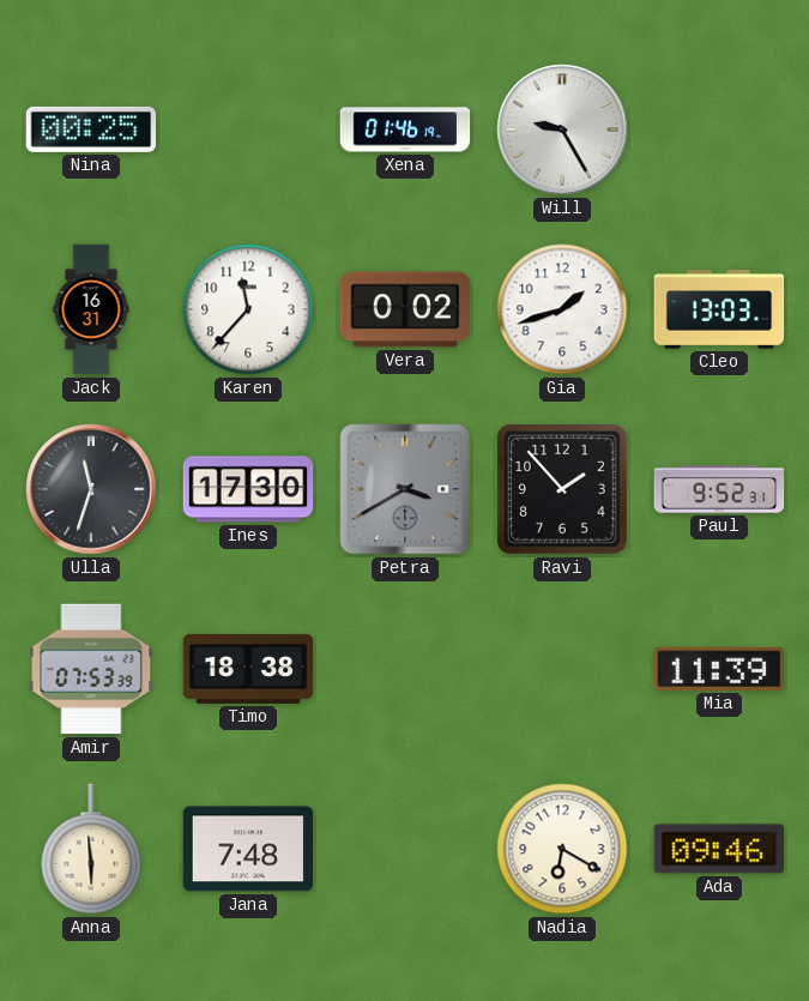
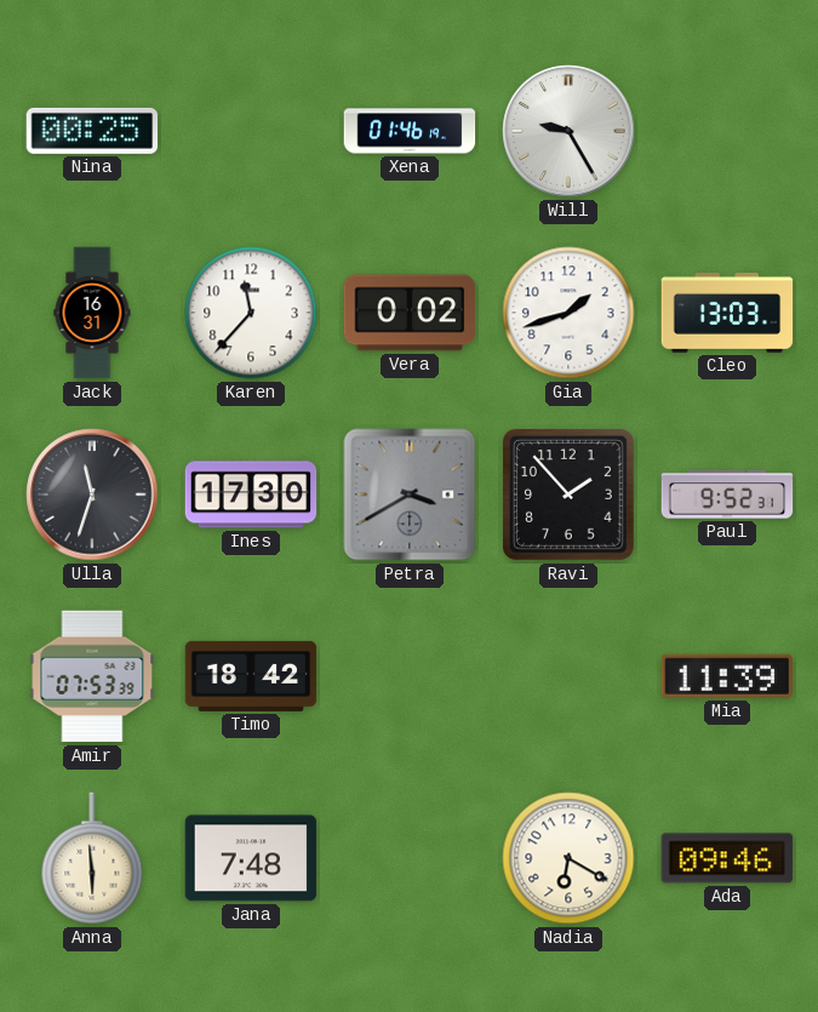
Timo: 18:38 -> 18:42
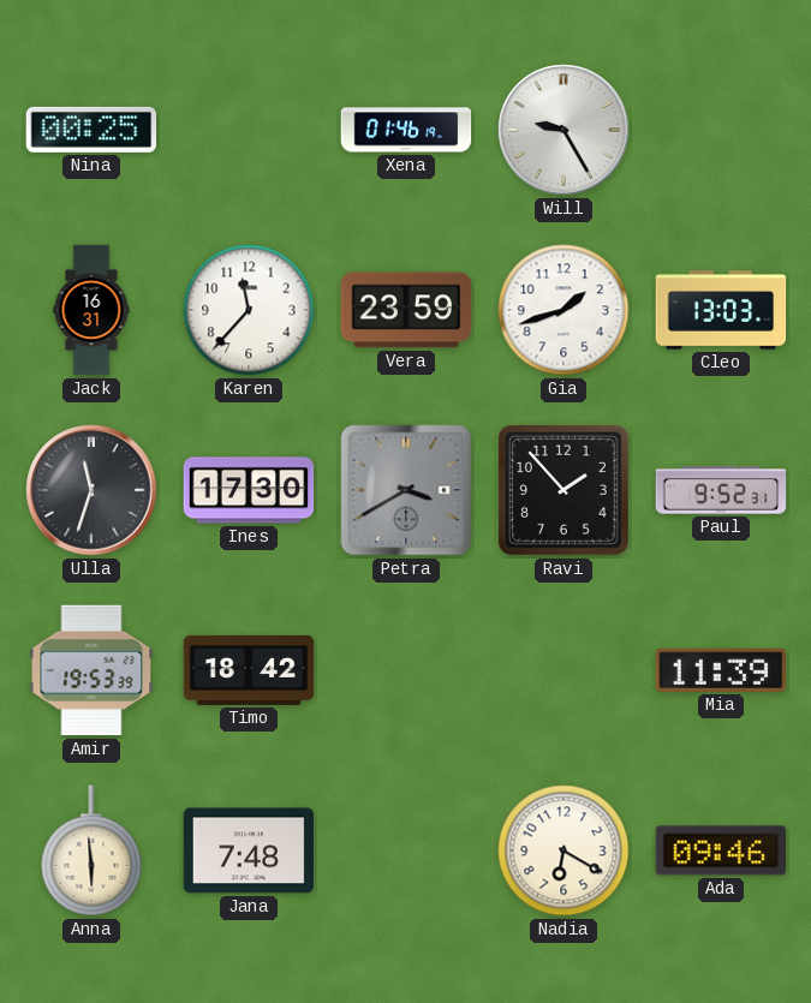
Vera: 0:02 -> 23:59
Amir: 07:53 -> 19:53
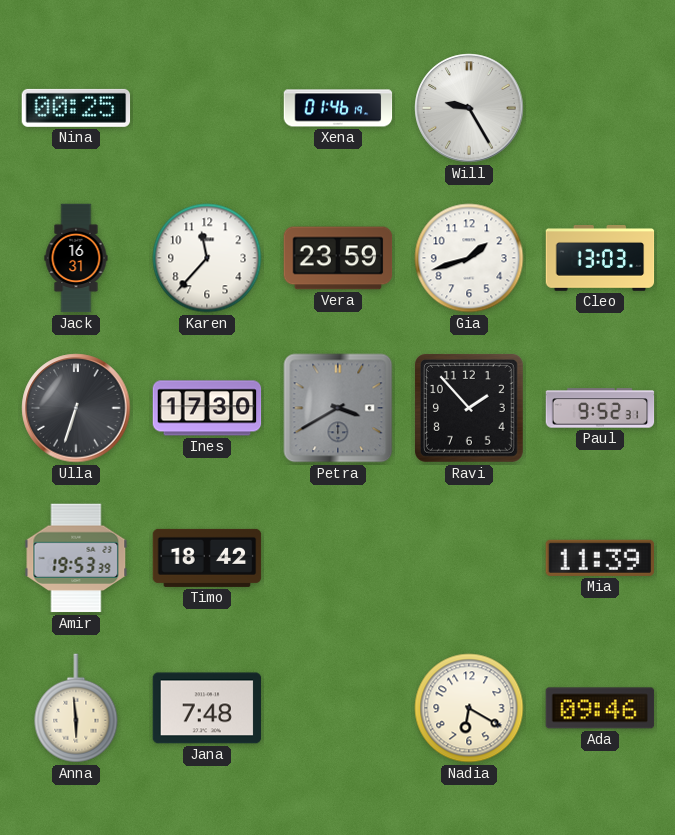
Ulla: 11:33 -> 6:33
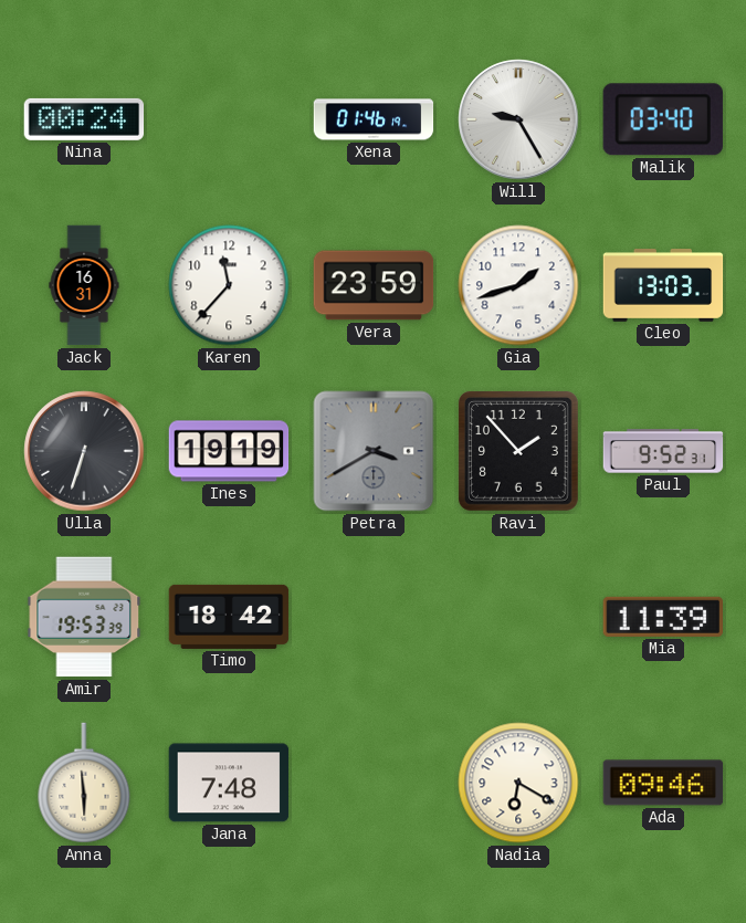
Nina: 00:25 -> 00:24
Malik: none -> 03:40
Ines: 17:30 -> 19:19
